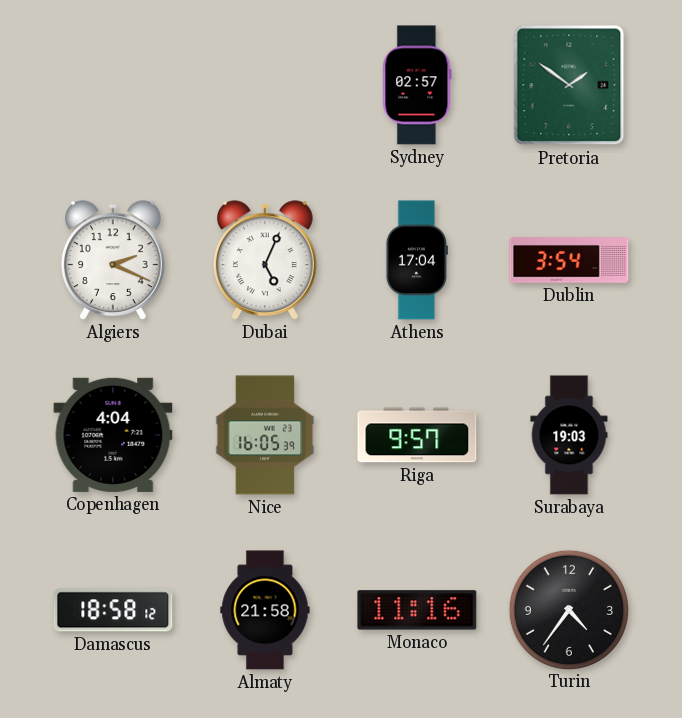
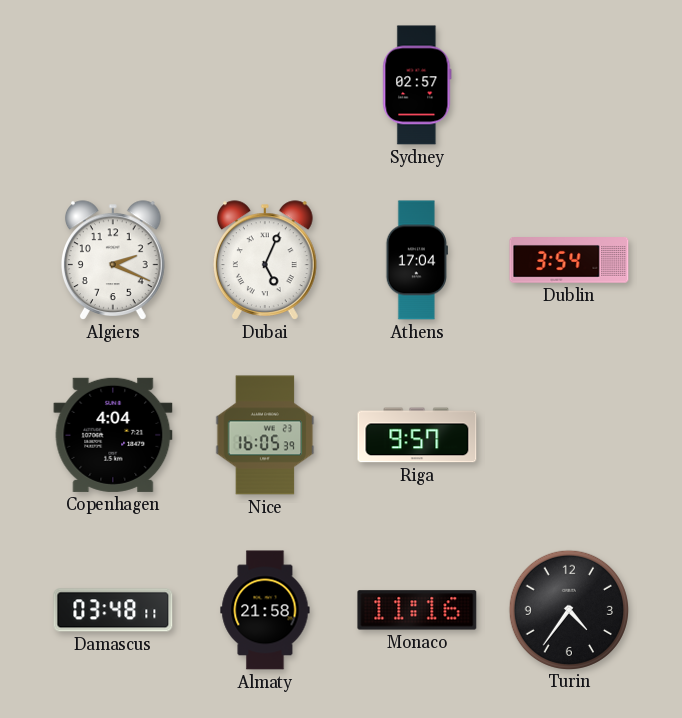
Pretoria: 1:51 -> none
Surabaya: 19:03 -> none
Damascus: 18:58 -> 03:48
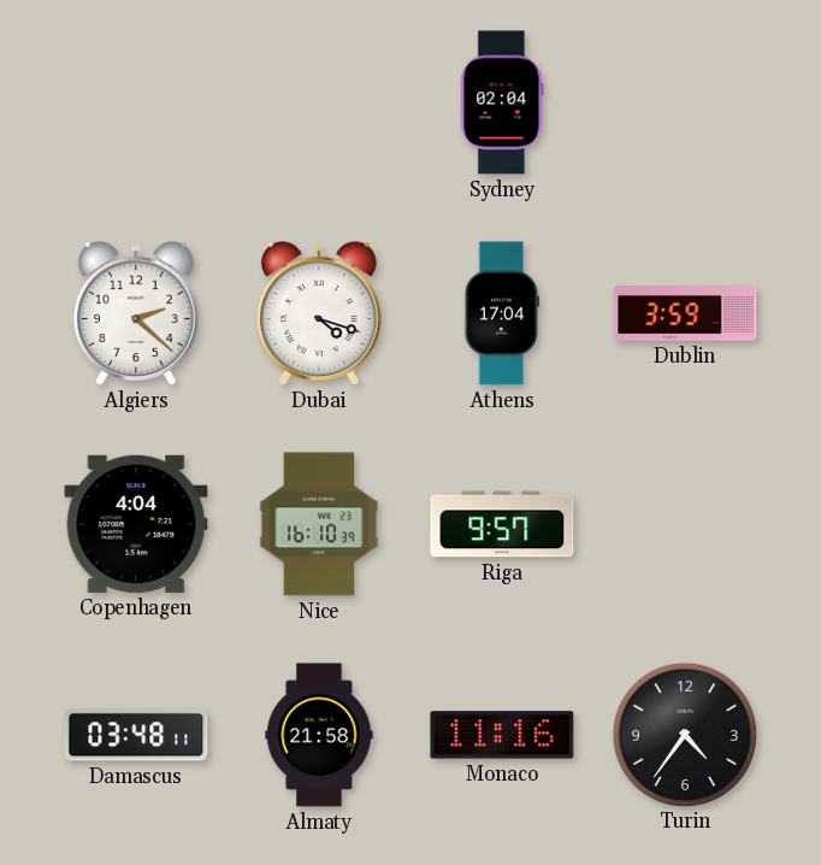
Sydney: 02:57 -> 02:04
Algiers: 2:19 -> 2:22
Dubai: 5:04 -> 4:18
Dublin: 3:54 -> 3:59
Nice: 16:05 -> 16:10
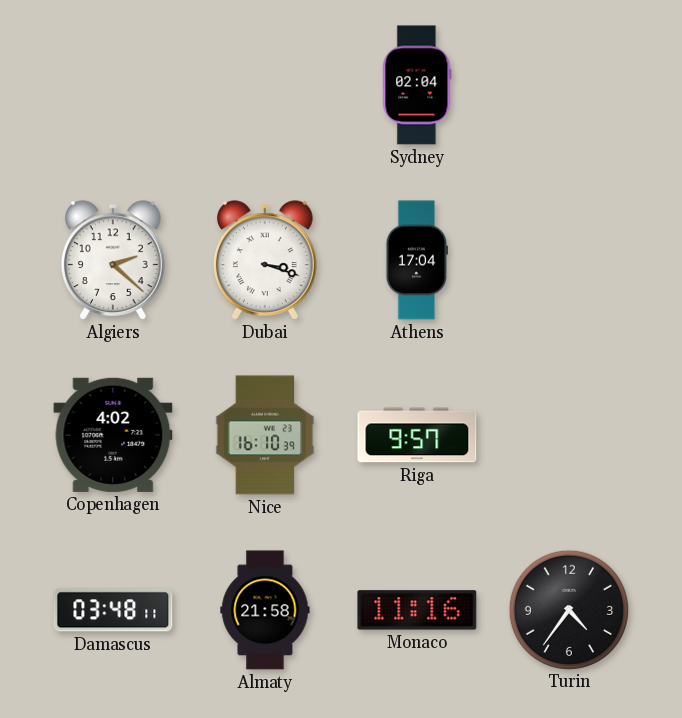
Dubai: 4:18 -> 3:18
Dublin: 3:59 -> none
Copenhagen: 4:04 -> 4:02
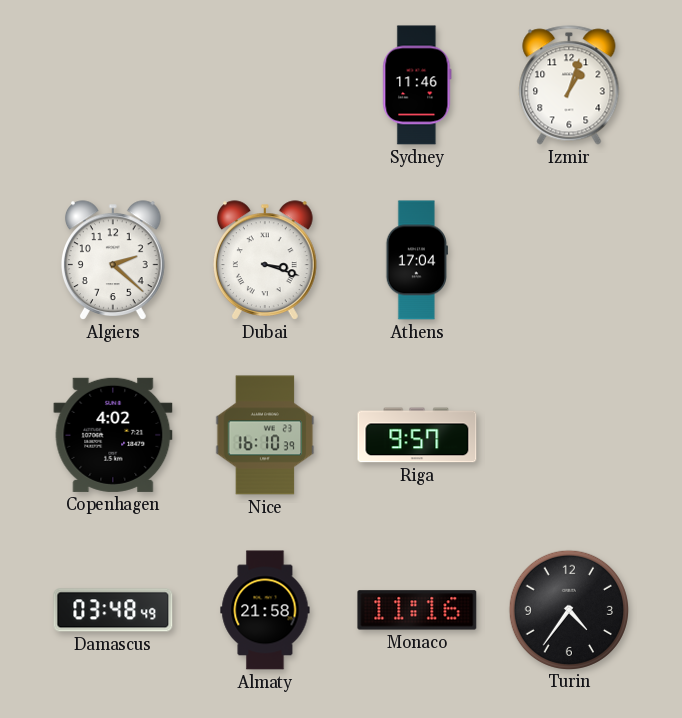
Sydney: 02:04 -> 11:46
Izmir: none -> 1:03
Damascus: 03:48:11 -> 03:48:49
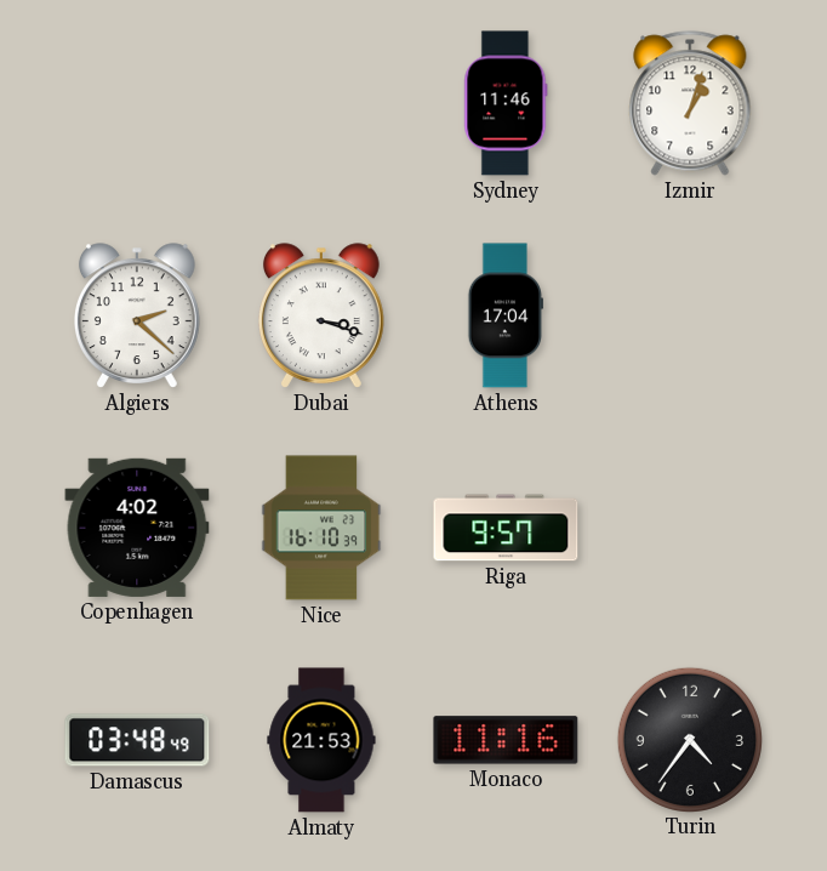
Almaty: 21:58 -> 21:53
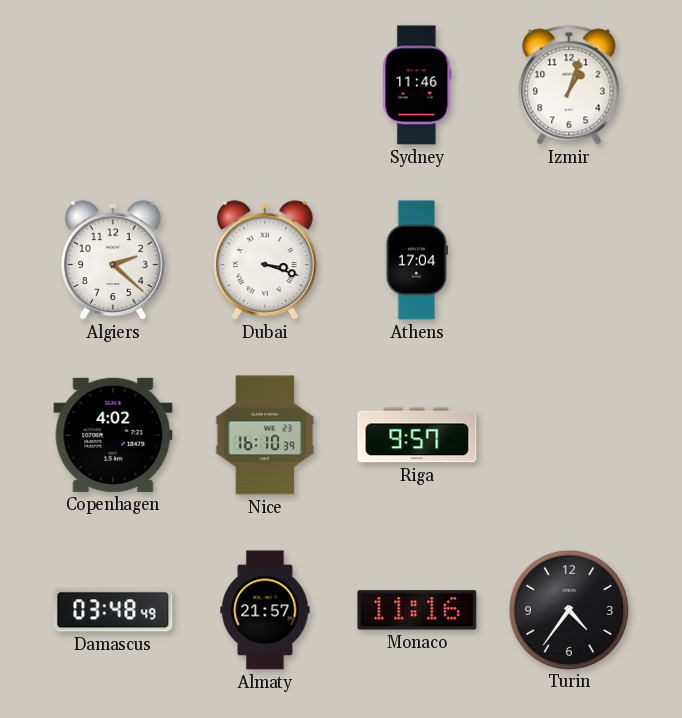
Almaty: 21:53 -> 21:57
